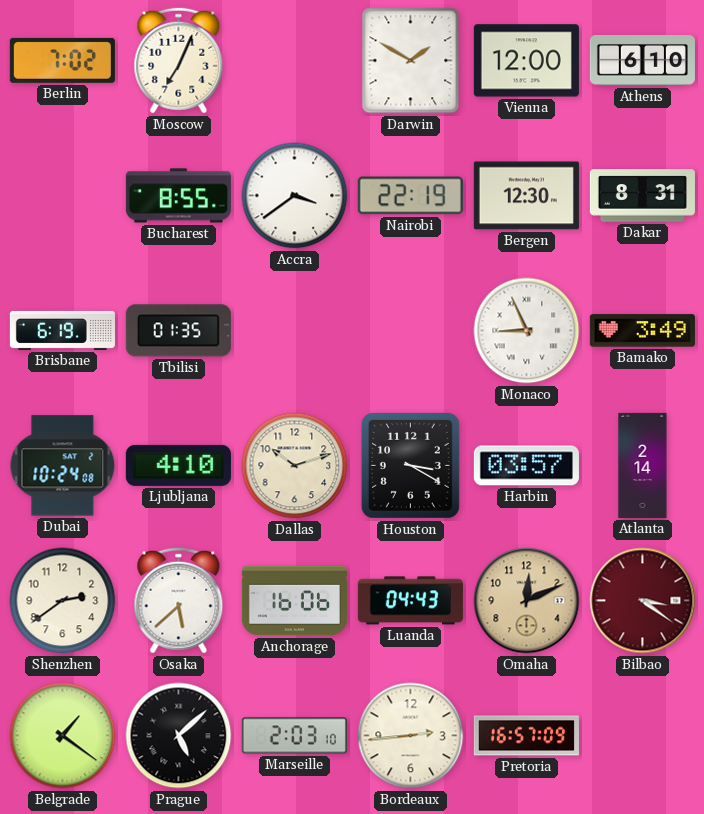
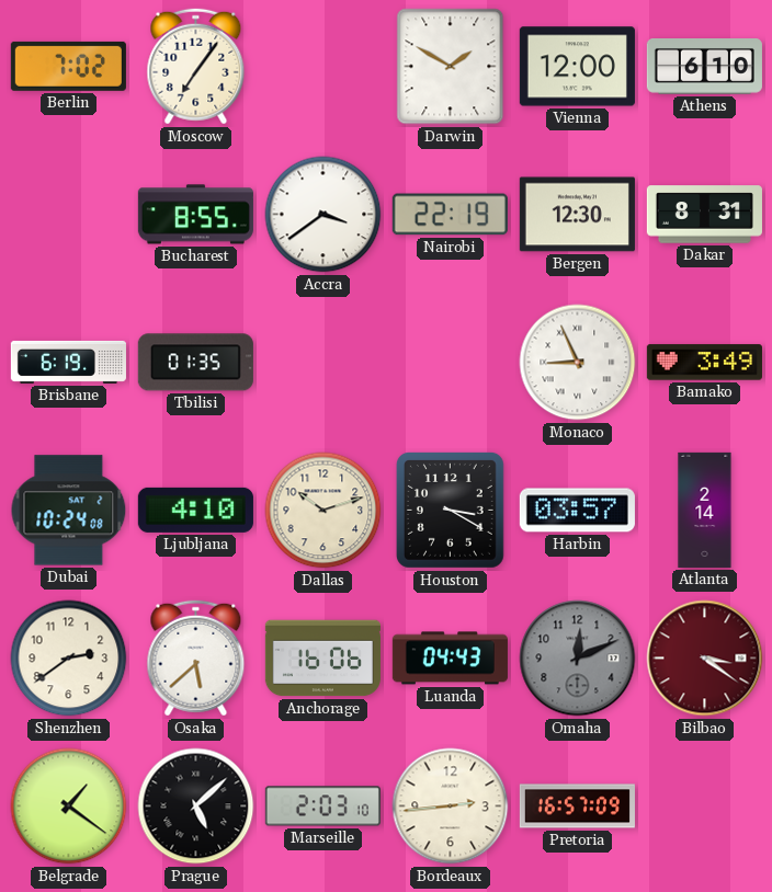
Moscow: 7:04 -> 7:06
Omaha dial: champagne -> grey
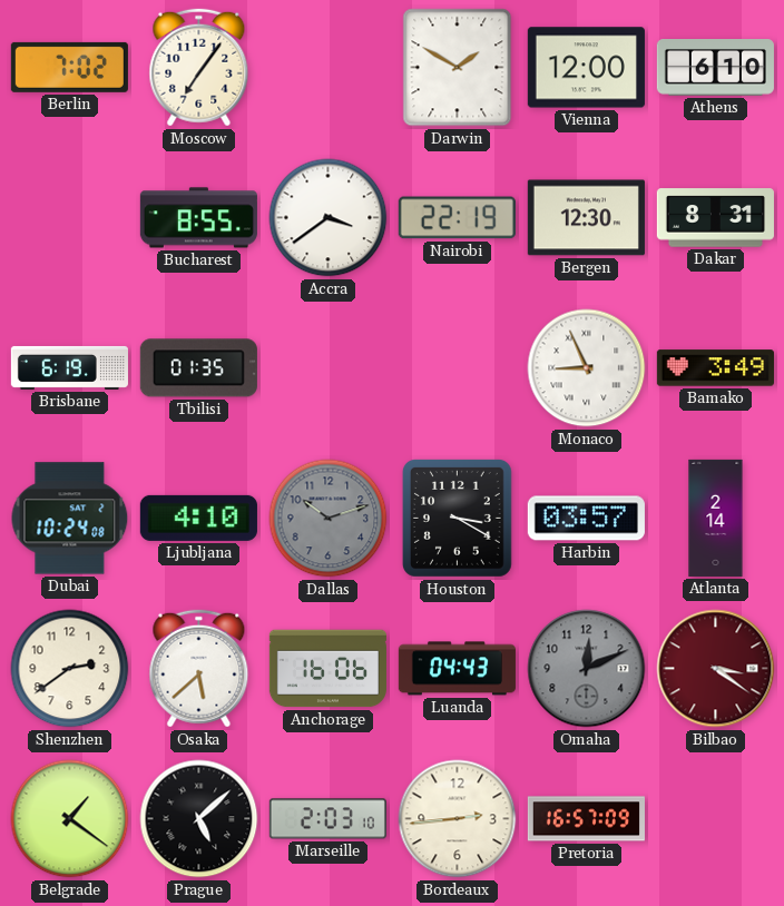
Dallas dial: cream -> grey
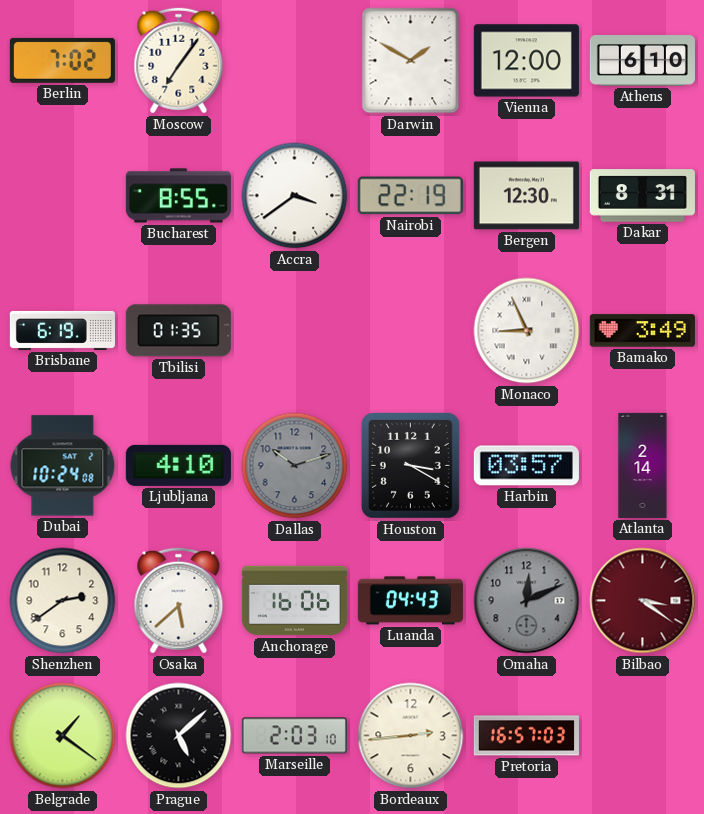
Pretoria: 16:57:09 -> 16:57:03
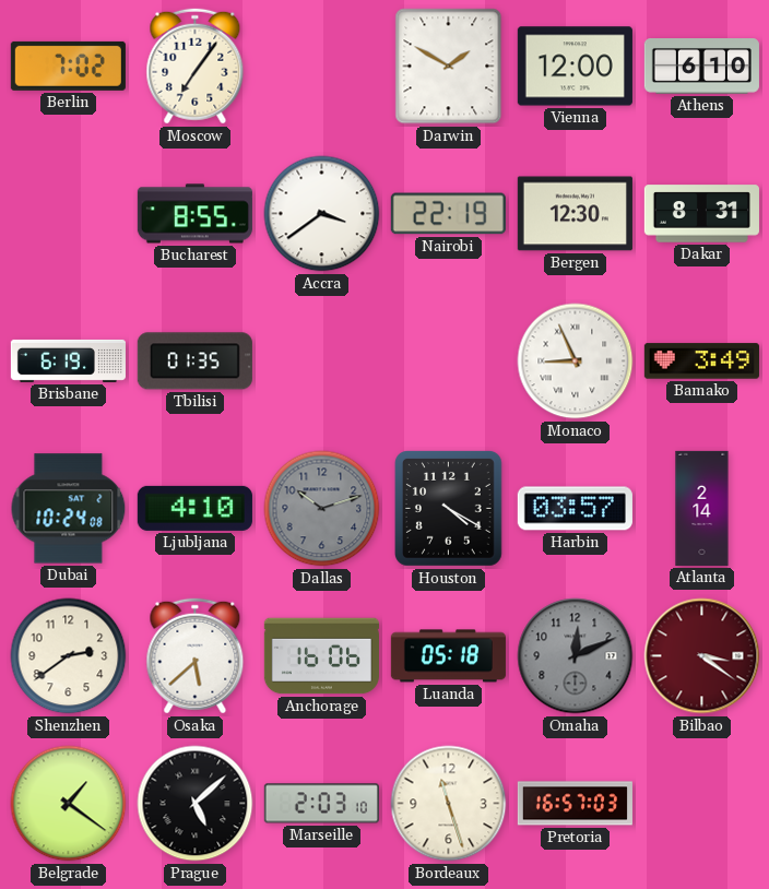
Houston: 3:20 -> 4:20
Luanda: 04:43 -> 05:18
Bordeaux: 2:44 -> 11:27
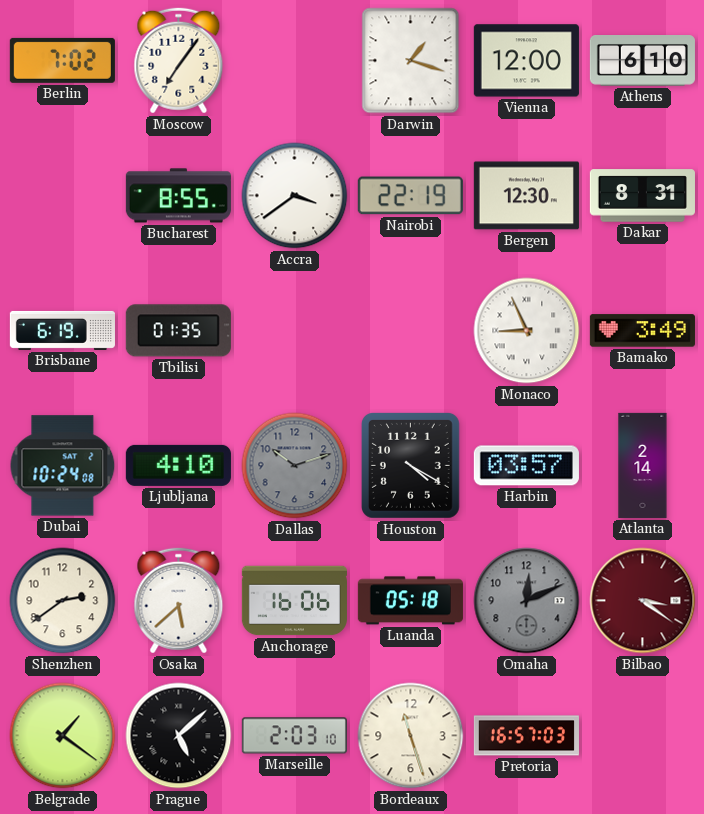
Darwin: 1:50 -> 1:18
